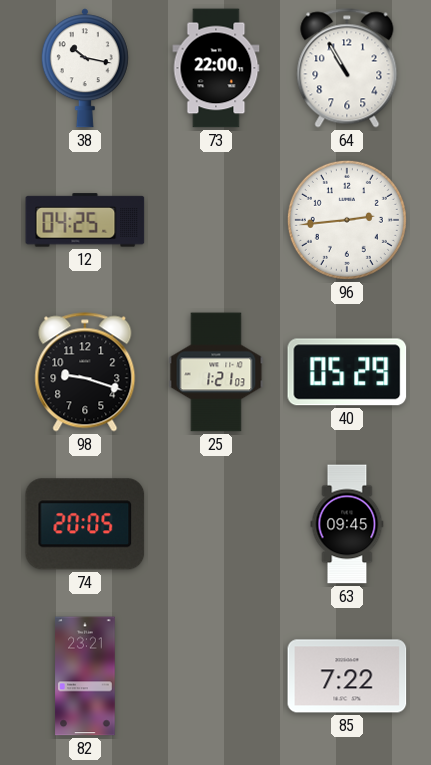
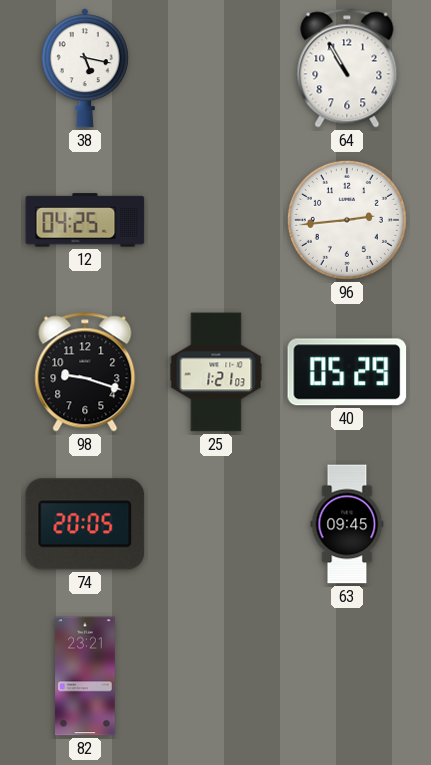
38: 10:17 -> 5:17
73: 22:00 -> none
85: 7:22 -> none
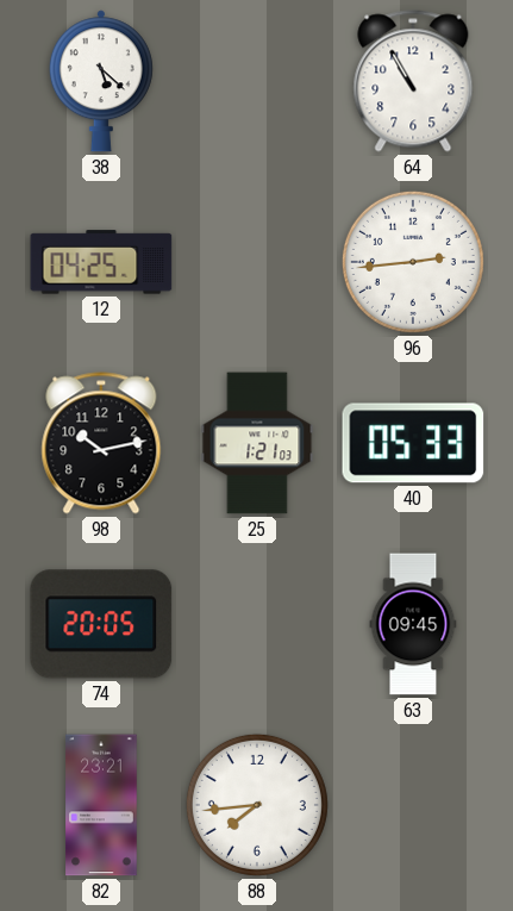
38: 5:17 -> 5:22
98: 9:18 -> 10:13
40: 05:29 -> 05:33
88: none -> 7:44
